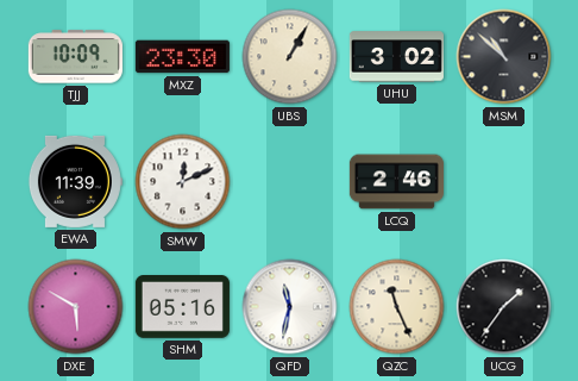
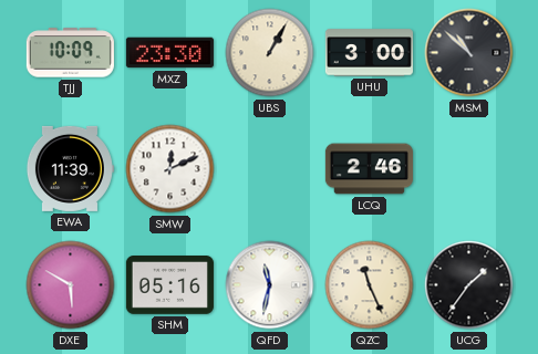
UHU: 3:02 -> 3:00
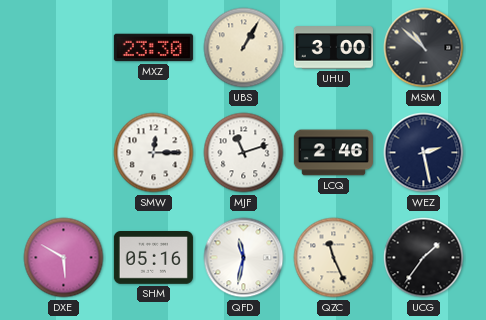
TJJ: 10:09 -> none
EWA: 11:39 -> none
SMW: 12:11 -> 12:15
MJF: none -> 11:12
WEZ: none -> 2:28
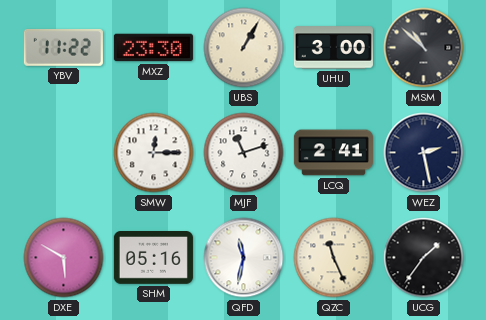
YBV: none -> 11:22
LCQ: 2:46 -> 2:41
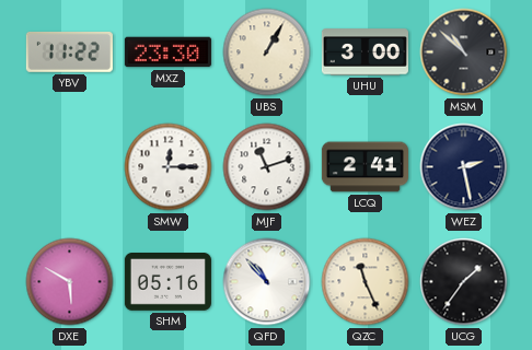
QFD: 11:32 -> 10:53
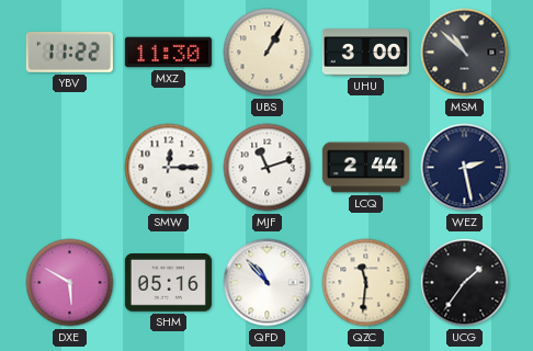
MXZ: 23:30 -> 11:30
LCQ: 2:41 -> 2:44
QZC: 11:26 -> 11:31
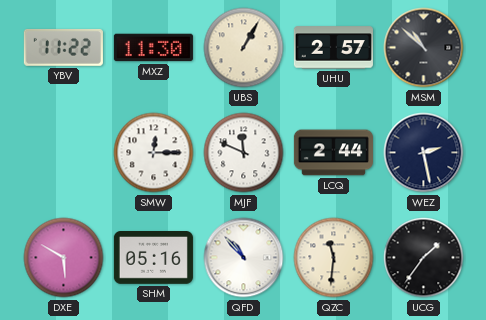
UHU: 3:00 -> 2:57
MJF: 11:12 -> 11:49
